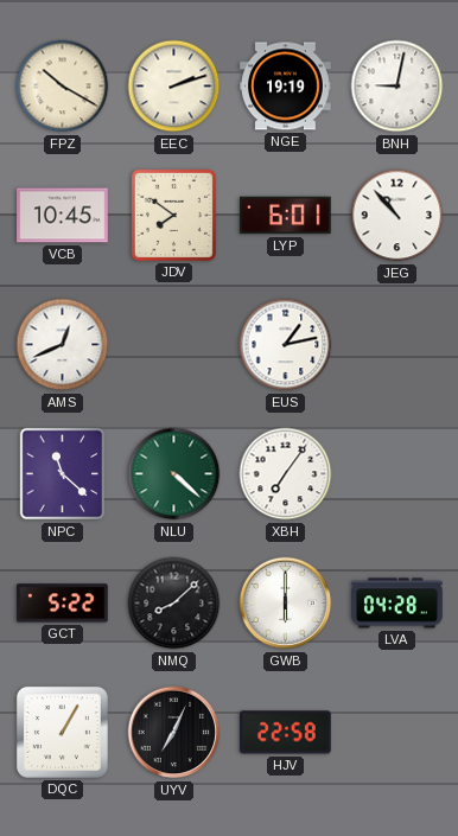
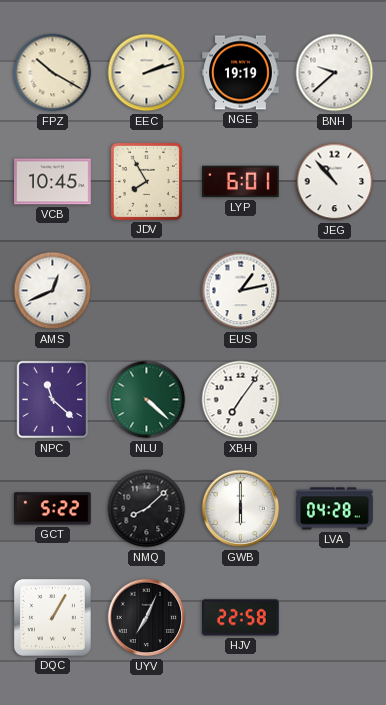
BNH: 9:02 -> 9:38
JDV: 7:51 -> 7:55
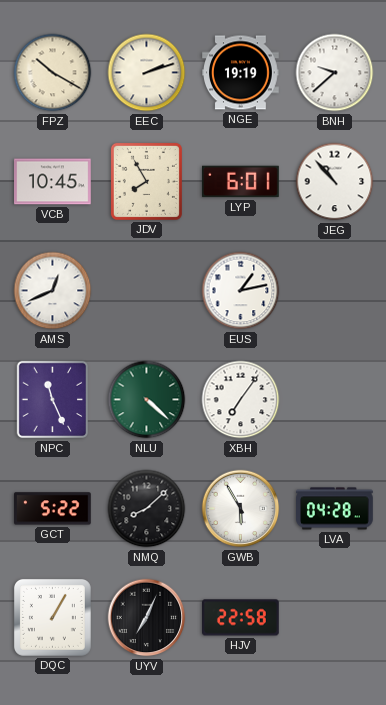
NPC: 11:22 -> 11:26
GWB: 6:00 -> 5:55
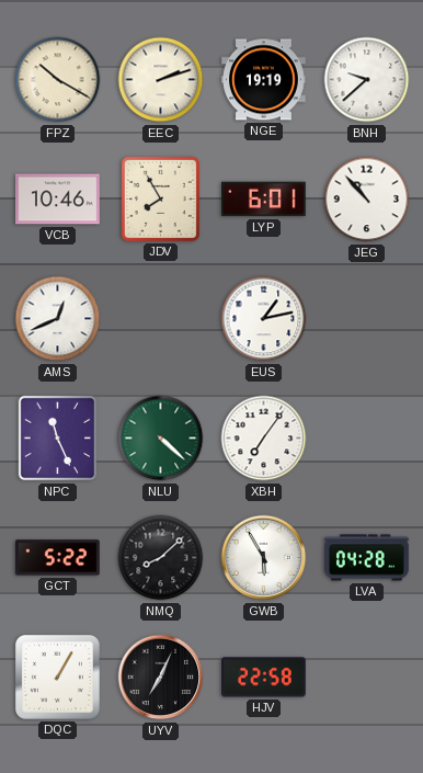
VCB: 10:45 -> 10:46
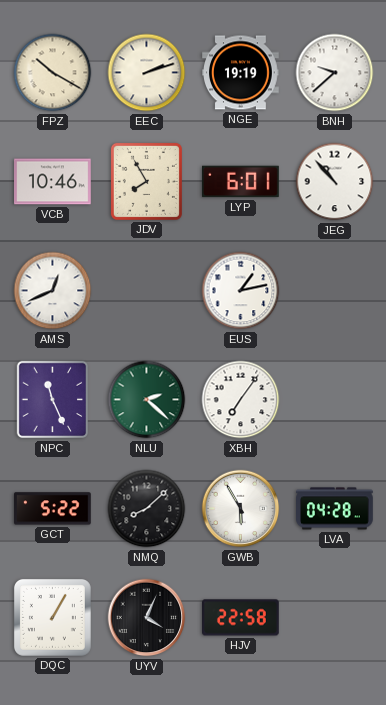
NLU: 4:22 -> 2:22
UYV: 7:04 -> 4:04
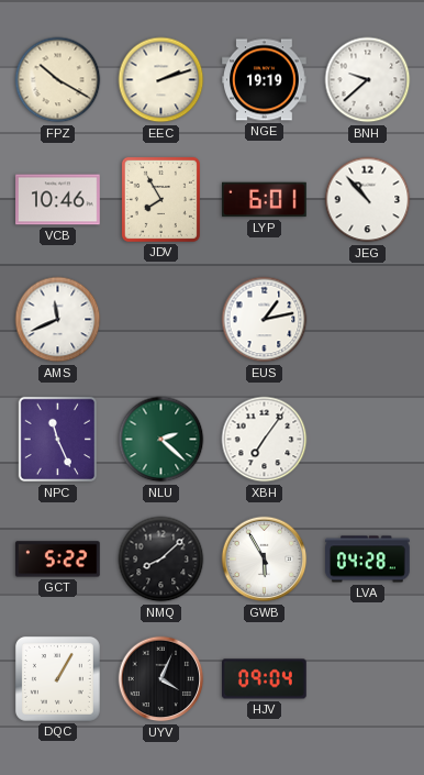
AMS: 12:41 -> 11:41
HJV: 22:58 -> 09:04
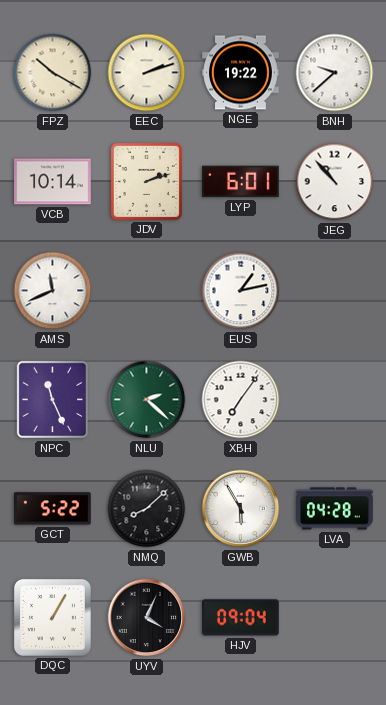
NGE: 19:19 -> 19:22
VCB: 10:46 -> 10:14
JDV: 7:55 -> 2:12
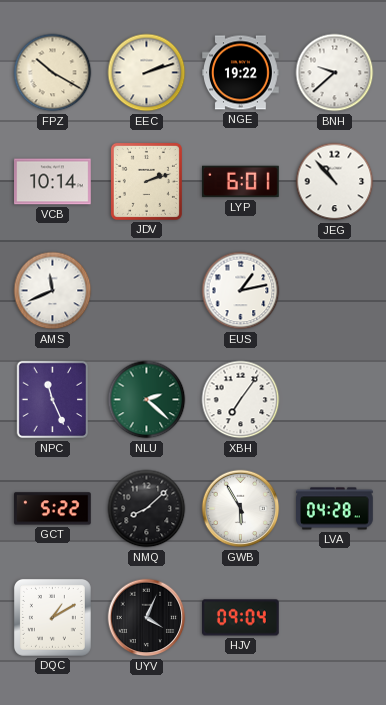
DQC: 1:05 -> 1:10
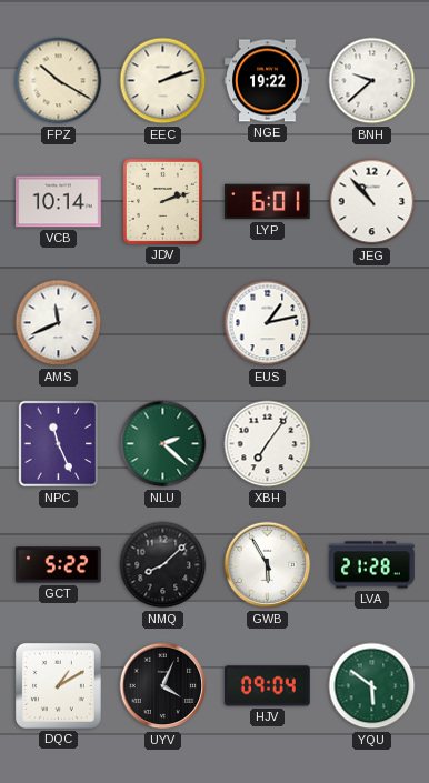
LVA: 04:28 -> 21:28
YQU: none -> 5:51
